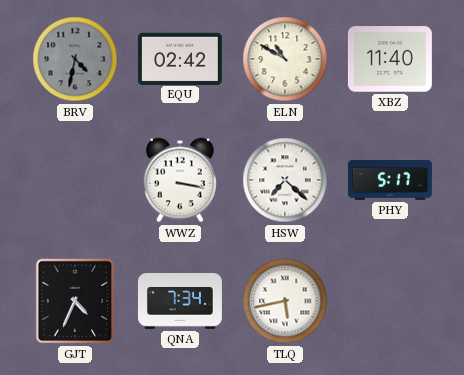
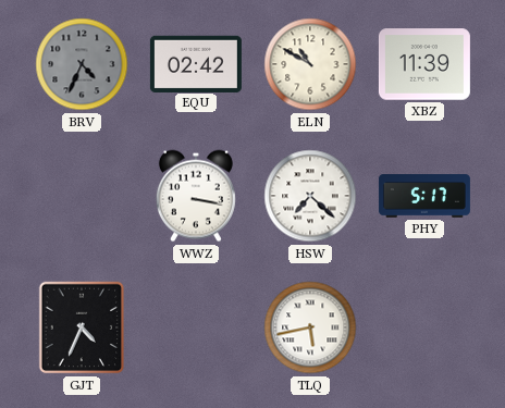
BRV: 4:32 -> 4:34
XBZ: 11:40 -> 11:39
QNA: 7:34 -> none
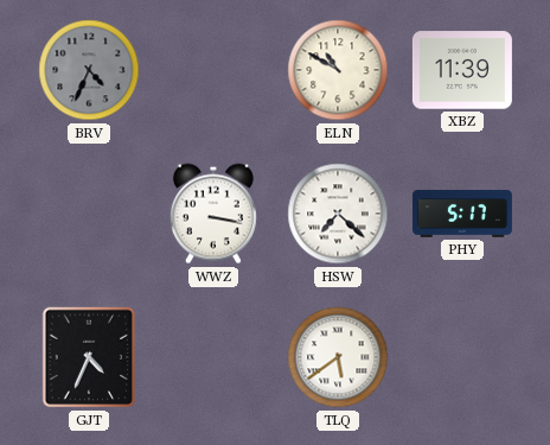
EQU: 02:42 -> none
TLQ: 5:43 -> 5:39
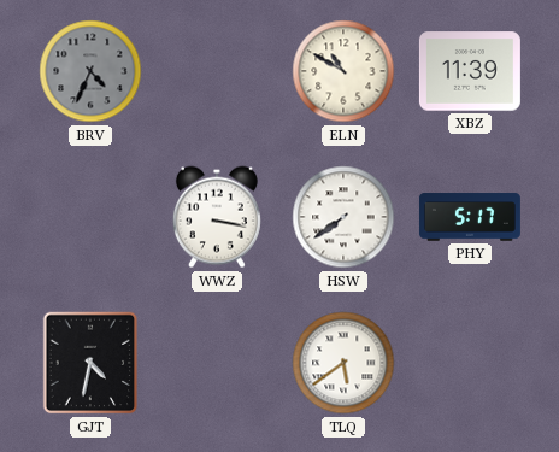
HSW: 7:22 -> 7:39
GJT: 4:34 -> 4:32
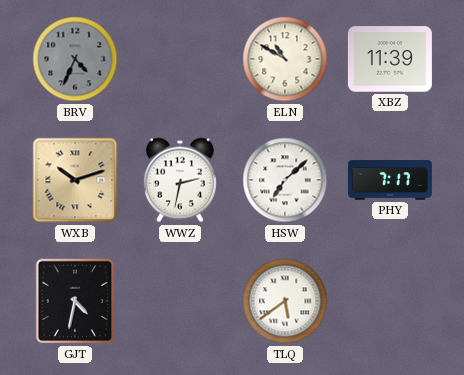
WXB: none -> 10:12
WWZ: 3:17 -> 2:32
HSW: 7:39 -> 7:08
PHY: 5:17 -> 7:17
